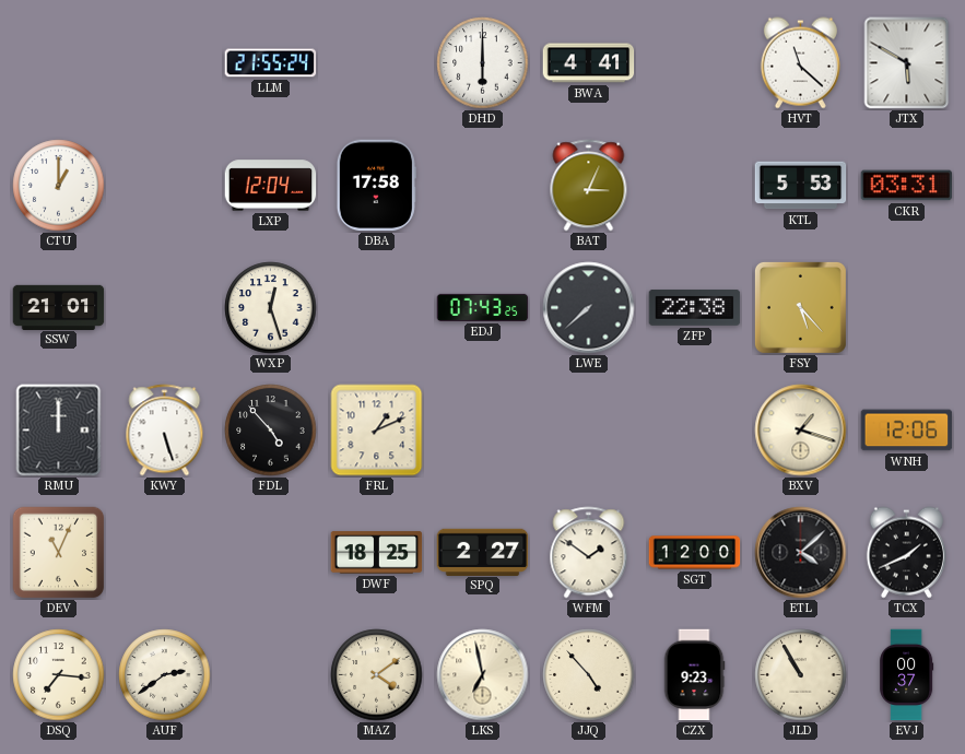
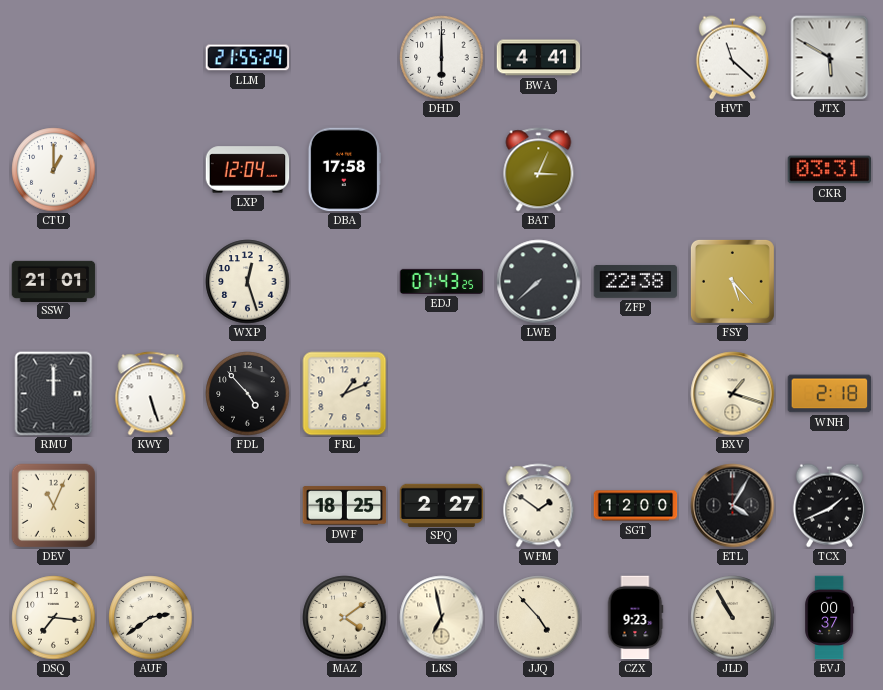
KTL: 5:53 -> none
WNH: 12:06 -> 2:18
ETL: 4:08 -> 4:05
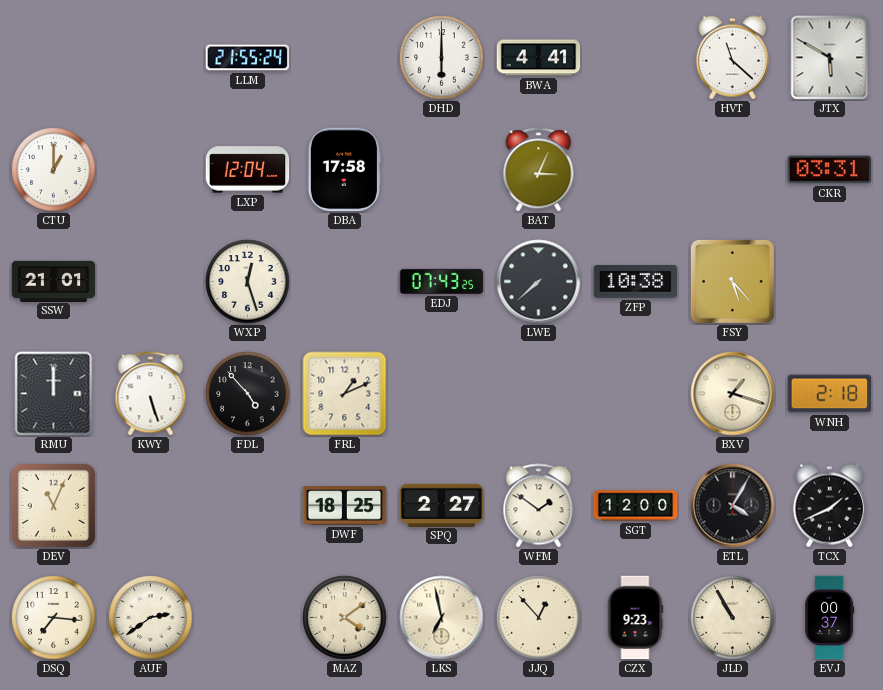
ZFP: 22:38 -> 10:38
JJQ: 4:53 -> 12:53
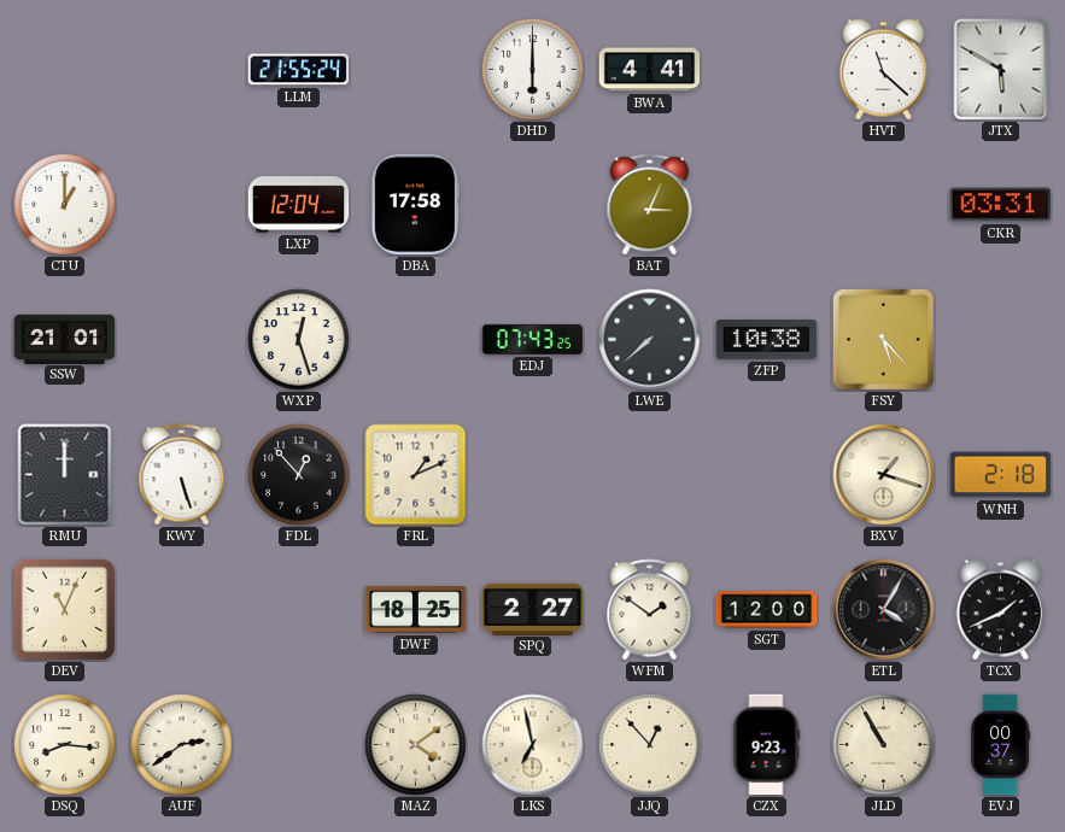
FDL: 4:53 -> 12:53
DSQ: 7:16 -> 8:16
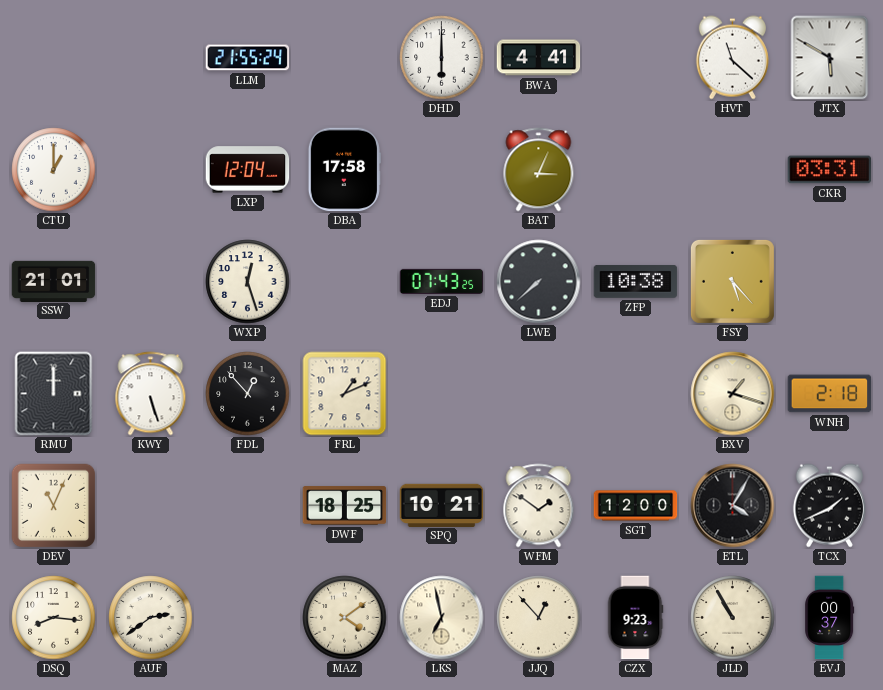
SPQ: 2:27 -> 10:21
